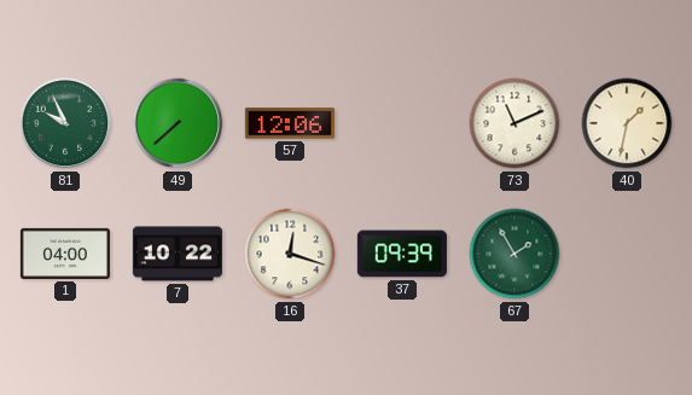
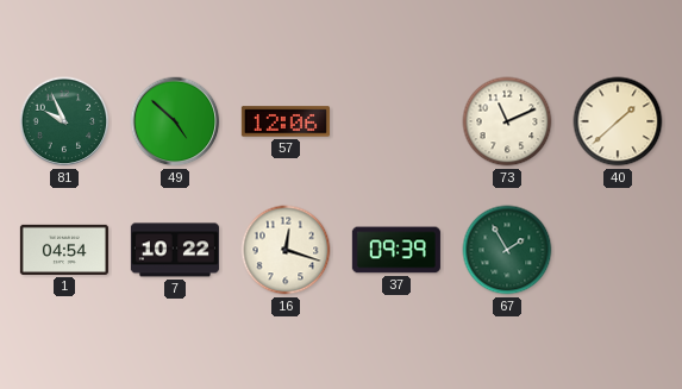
49: 7:38 -> 4:52
40: 1:32 -> 1:38
1: 04:00 -> 04:54
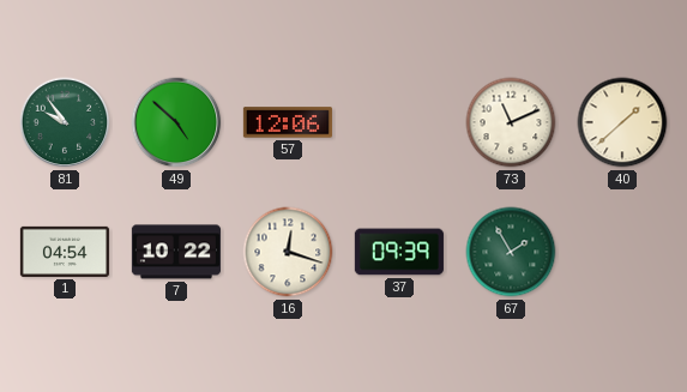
81: 9:56 -> 9:54
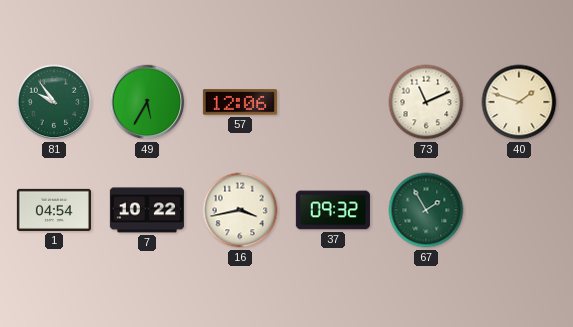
49: 4:52 -> 5:35
40: 1:38 -> 1:48
16: 12:18 -> 3:43
37: 09:39 -> 09:32
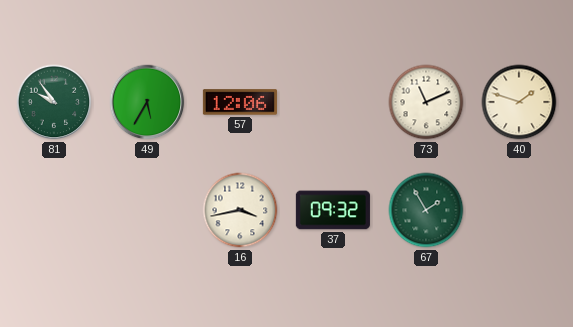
1: 04:54 -> none
7: 10:22 -> none
